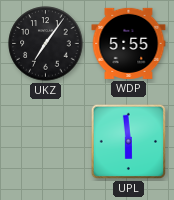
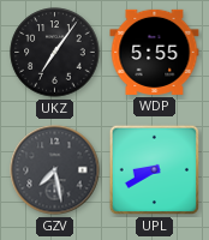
GZV: none -> 7:28
UPL: 5:59 -> 8:40
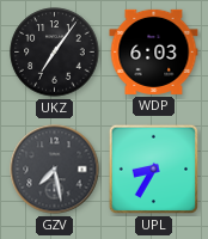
WDP: 5:55 -> 6:03
UPL: 8:40 -> 8:35
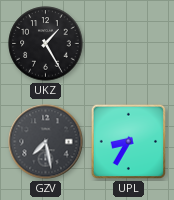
UKZ: 7:06 -> 1:25
WDP: 6:03 -> none
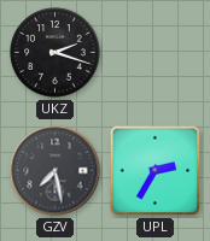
UKZ: 1:25 -> 2:18
UPL: 8:35 -> 2:35
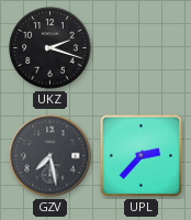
UPL: 2:35 -> 2:37
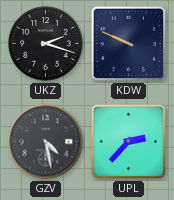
KDW: none -> 9:49
GZV: 7:28 -> 4:28
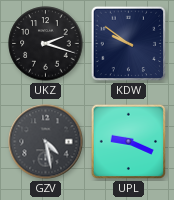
KDW: 9:49 -> 9:51
UPL: 2:37 -> 9:19
